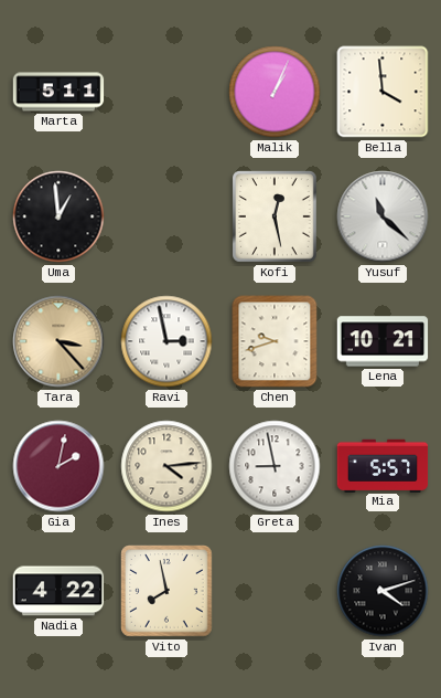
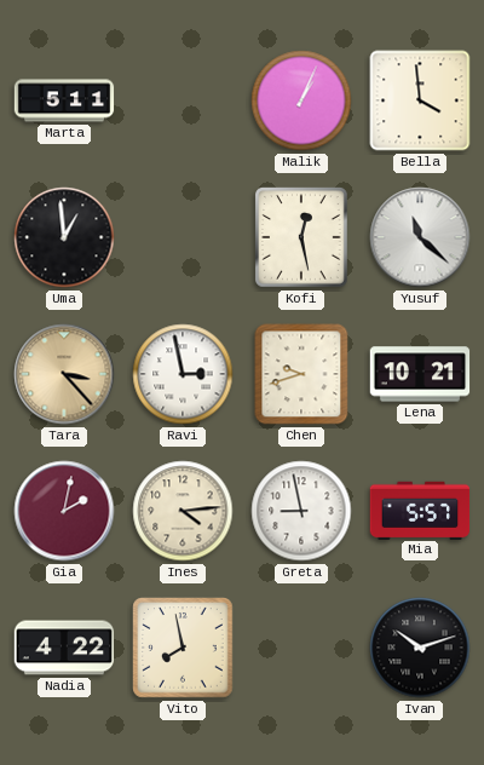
Ivan: 4:12 -> 10:12
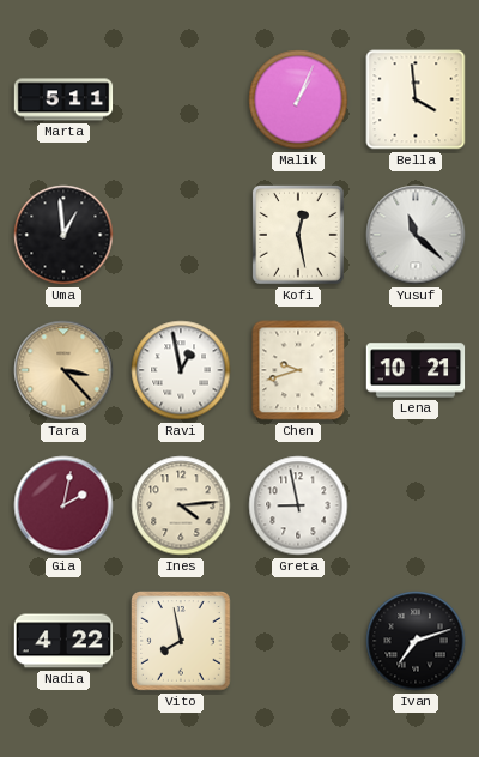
Ravi: 2:58 -> 12:58
Mia: 5:57 -> none
Ivan: 10:12 -> 7:12
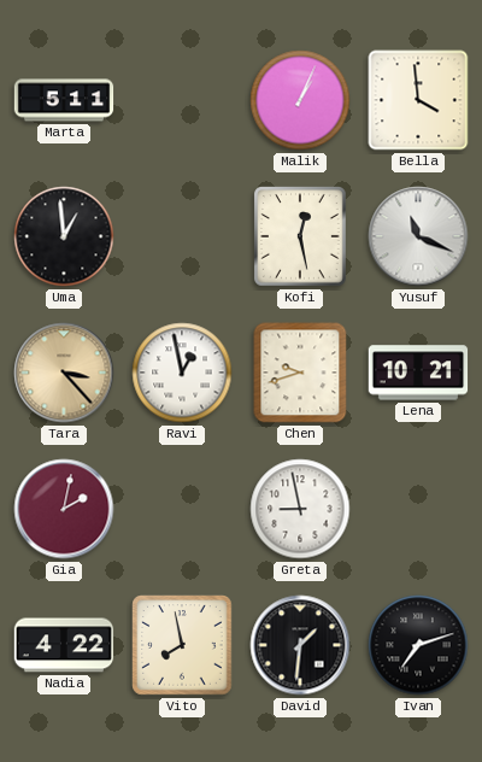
Yusuf: 11:22 -> 11:19
Ines: 4:14 -> none
David: none -> 1:31
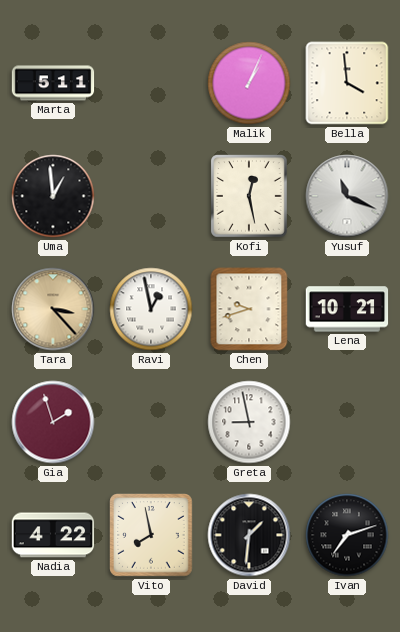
Gia: 2:02 -> 1:57
